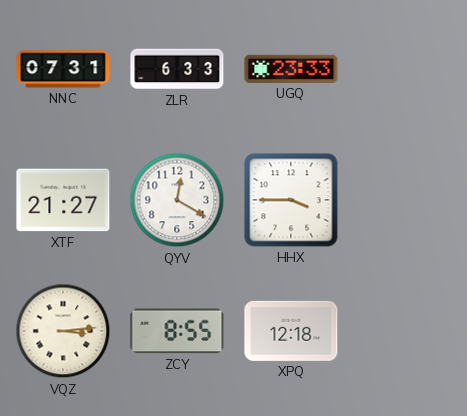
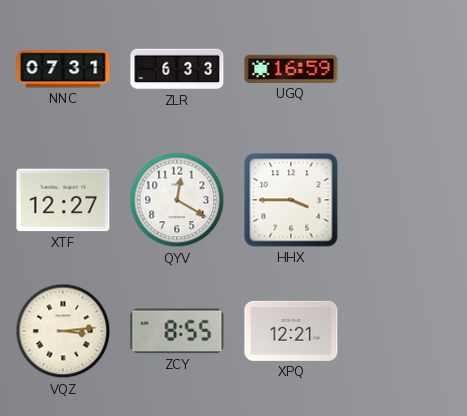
UGQ: 23:33 -> 16:59
XTF: 21:27 -> 12:27
XPQ: 12:18 -> 12:21
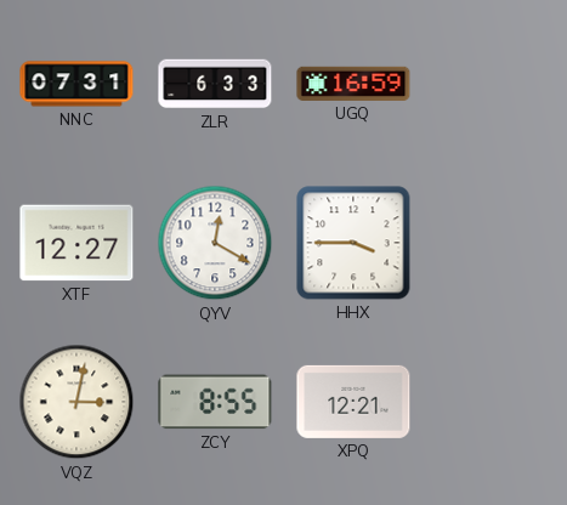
VQZ: 3:14 -> 3:02
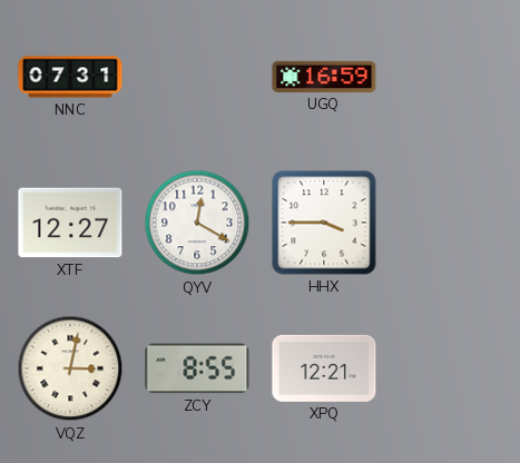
ZLR: 6:33 -> none
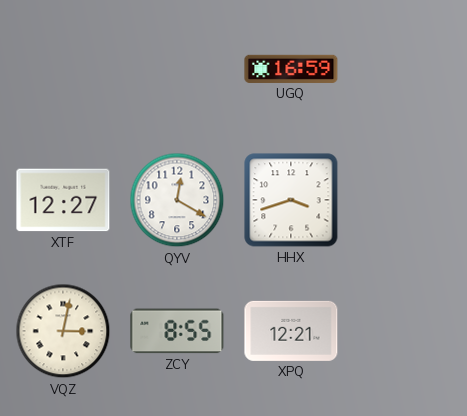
NNC: 07:31 -> none
HHX: 3:45 -> 3:42
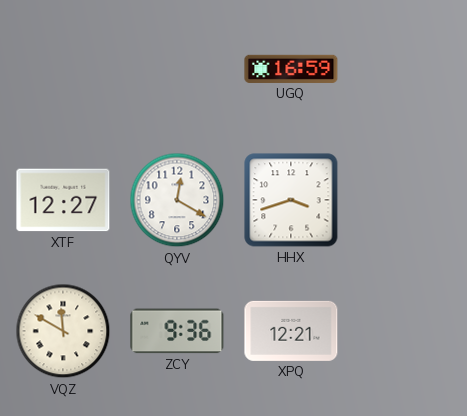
VQZ: 3:02 -> 11:50
ZCY: 8:55 -> 9:36
